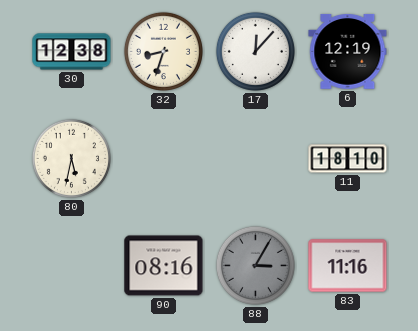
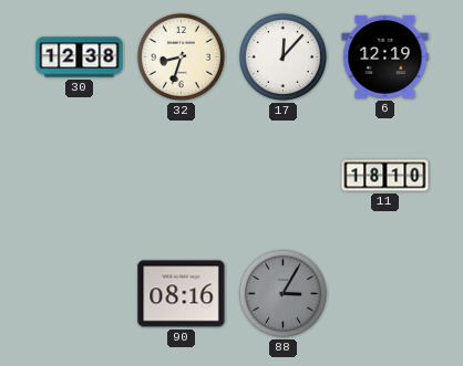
80: 5:32 -> none
83: 11:16 -> none
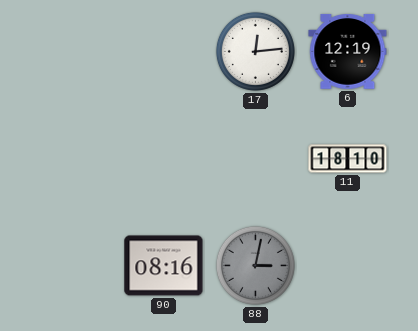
30: 12:38 -> none
32: 8:33 -> none
17: 12:07 -> 12:14
88: 3:05 -> 3:02
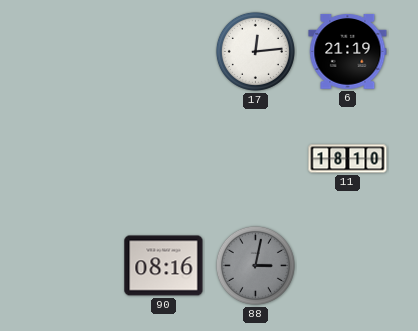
6: 12:19 -> 21:19
